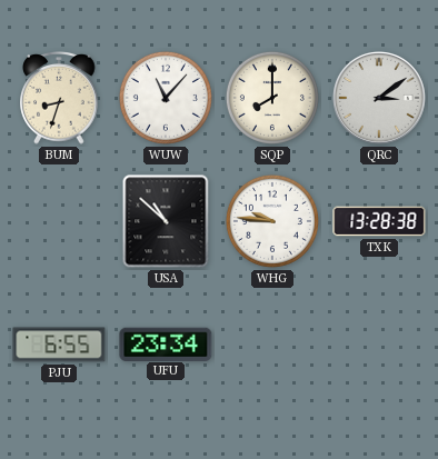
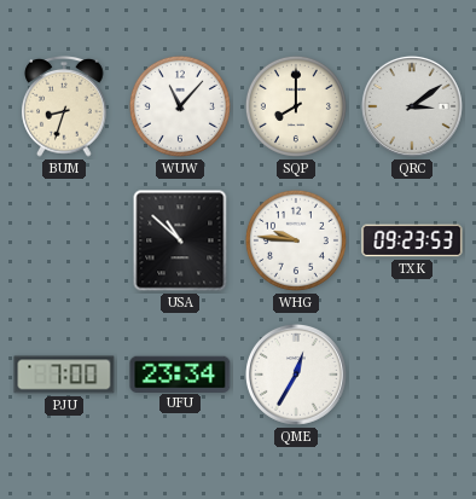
TXK: 13:28 -> 09:23
PJU: 6:55 -> 7:00
QME: none -> 12:35
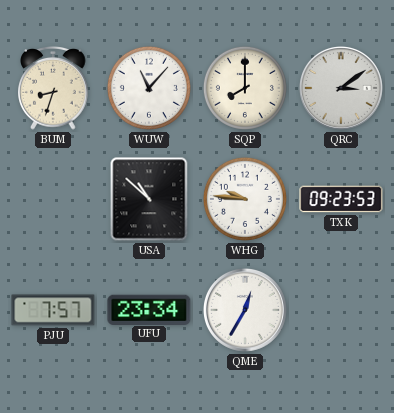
PJU: 7:00 -> 7:57
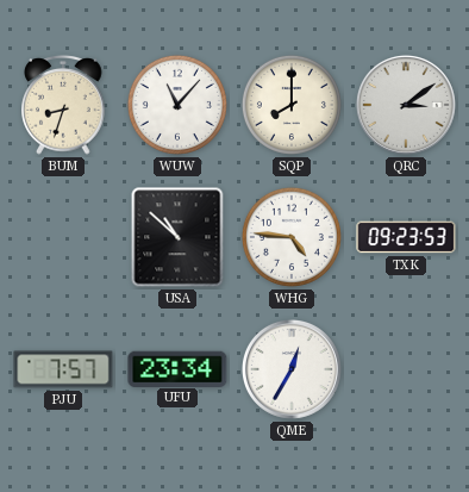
WHG: 9:46 -> 4:46
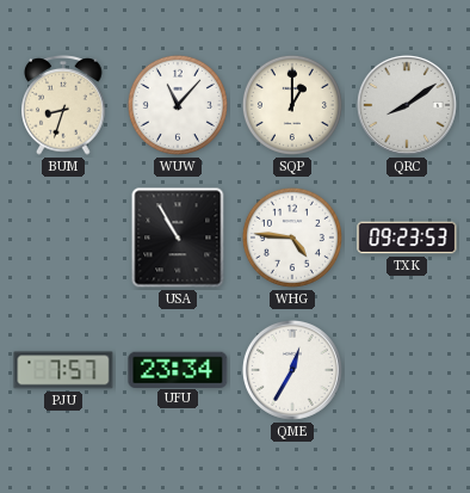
SQP: 8:00 -> 1:00
QRC: 3:09 -> 8:09
USA: 10:52 -> 10:55
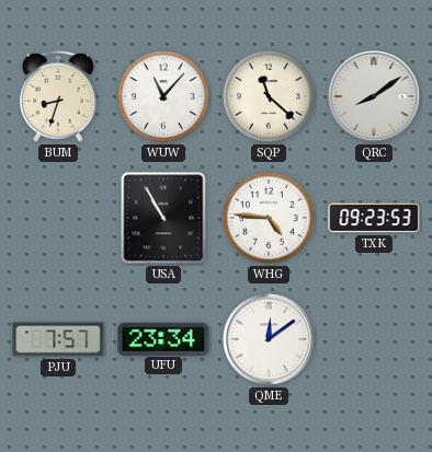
SQP: 1:00 -> 11:22
QME: 12:35 -> 12:09
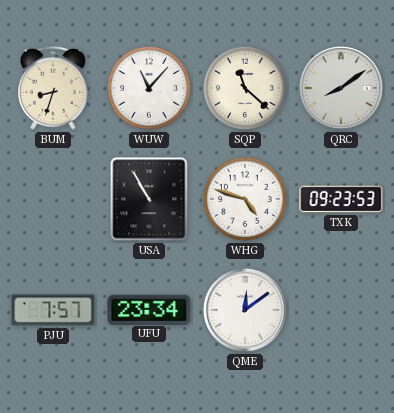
WHG: 4:46 -> 4:48
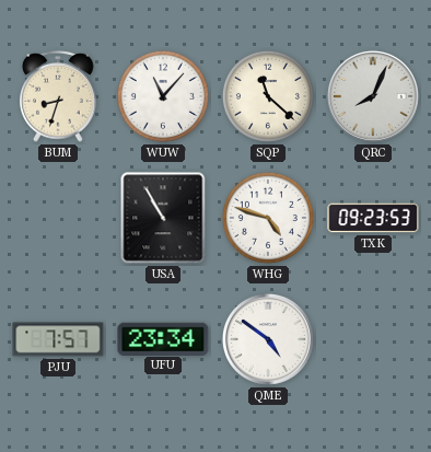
QRC: 8:09 -> 8:04
QME: 12:09 -> 4:51
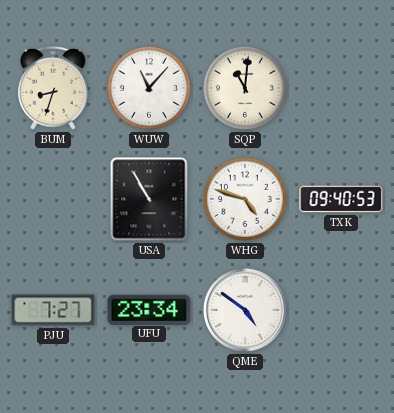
SQP: 11:22 -> 11:01
QRC: 8:04 -> none
TXK: 09:23 -> 09:40
PJU: 7:57 -> 7:27
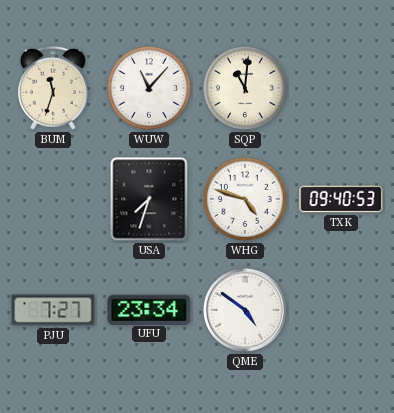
BUM: 8:33 -> 11:33
USA: 10:55 -> 7:33
